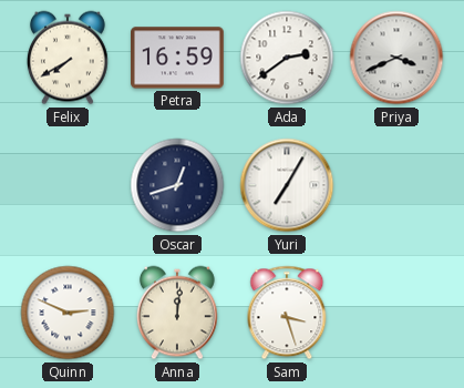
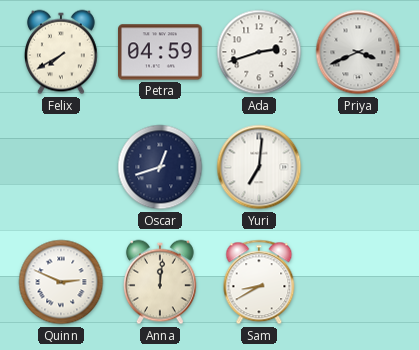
Petra: 16:59 -> 04:59
Ada: 2:39 -> 2:42
Yuri: 7:05 -> 7:01
Sam: 3:27 -> 8:40
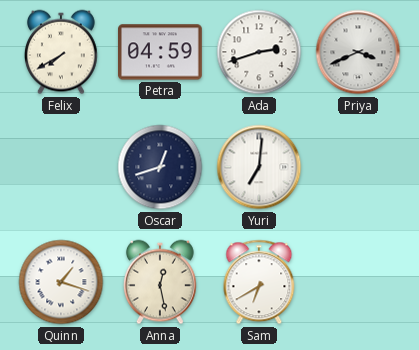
Quinn: 2:49 -> 1:18
Anna: 12:01 -> 12:28
Sam: 8:40 -> 6:40
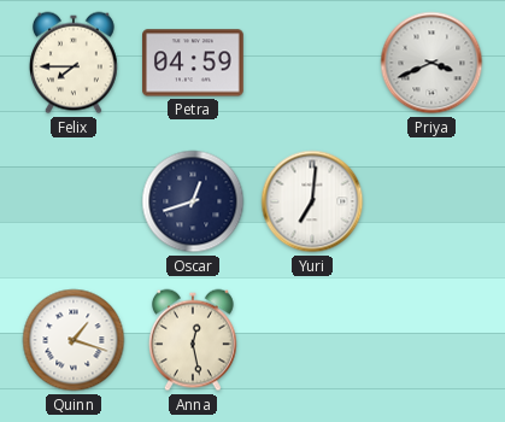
Felix: 7:40 -> 7:45
Ada: 2:42 -> none
Sam: 6:40 -> none
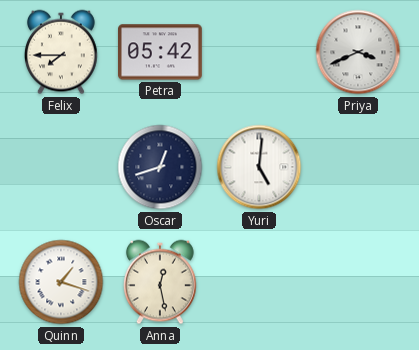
Petra: 04:59 -> 05:42
Yuri: 7:01 -> 5:01
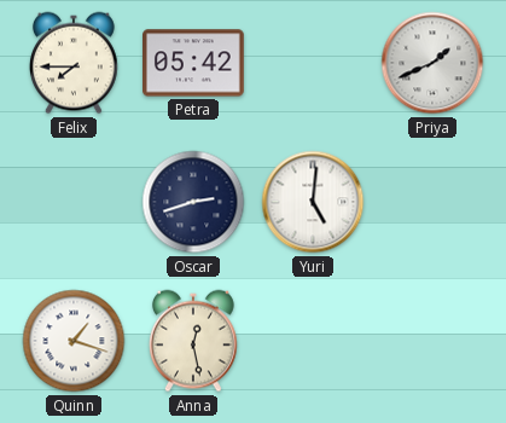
Priya: 3:41 -> 1:41
Oscar: 12:42 -> 2:42
